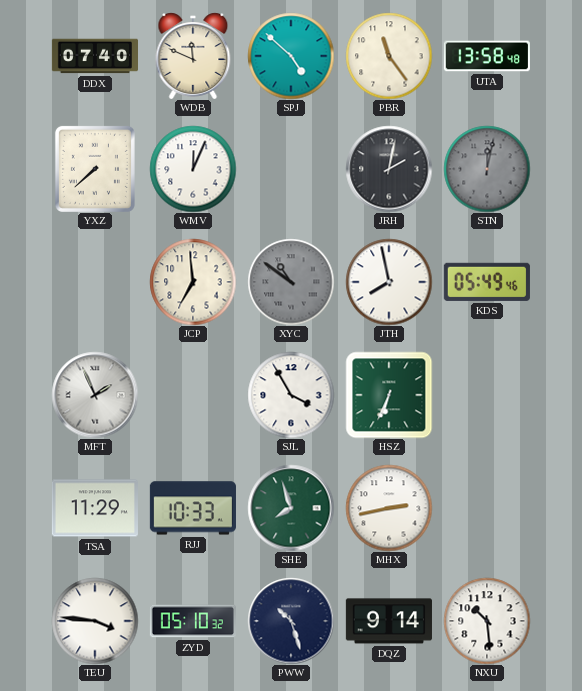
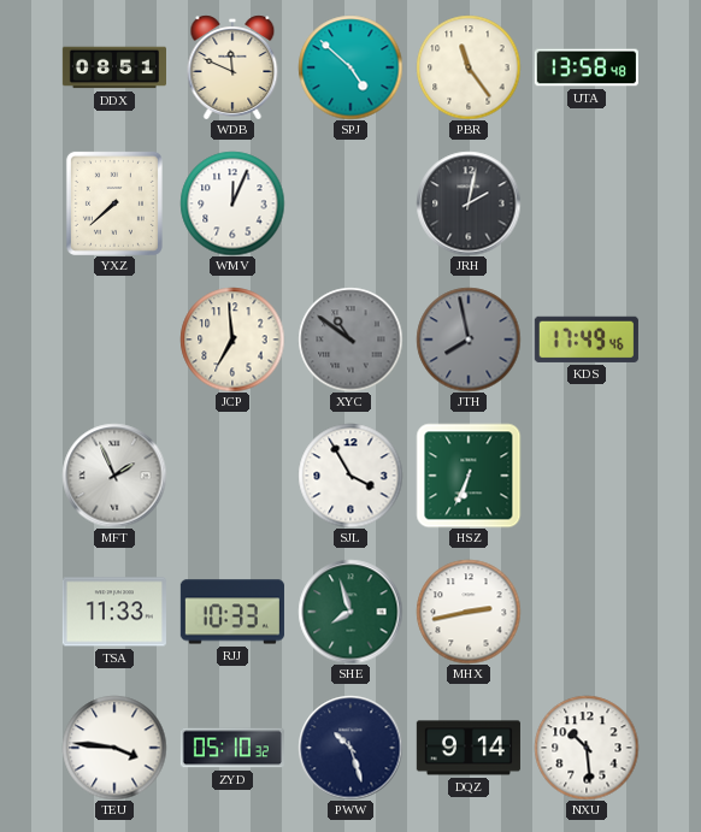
DDX: 07:40 -> 08:51
STN: 12:02 -> none
JTH dial: white -> grey
KDS: 05:49 -> 17:49
TSA: 11:29 -> 11:33
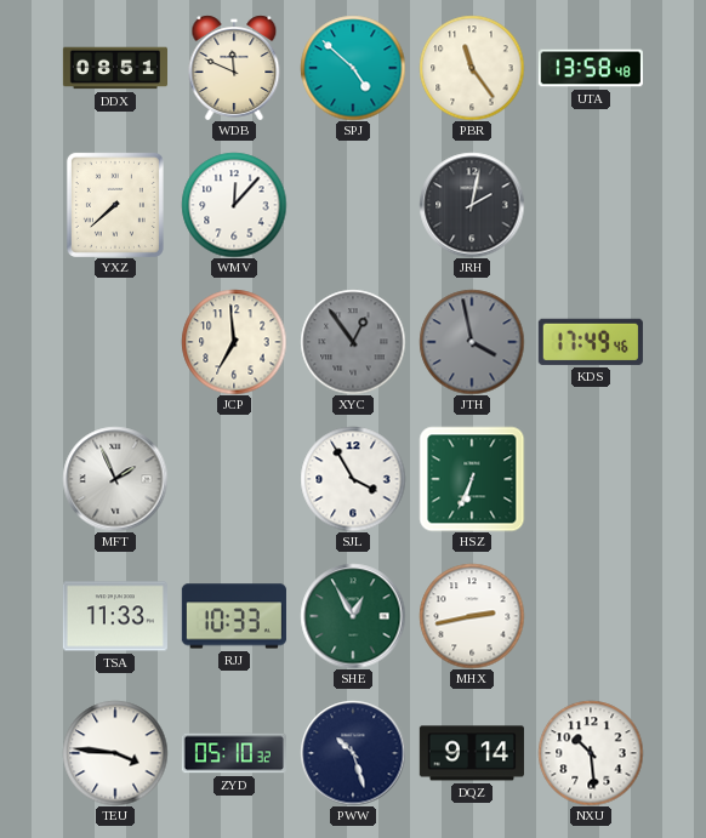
WMV: 12:04 -> 12:07
XYC: 10:51 -> 12:54
JTH: 7:58 -> 3:58
SHE: 7:57 -> 12:55
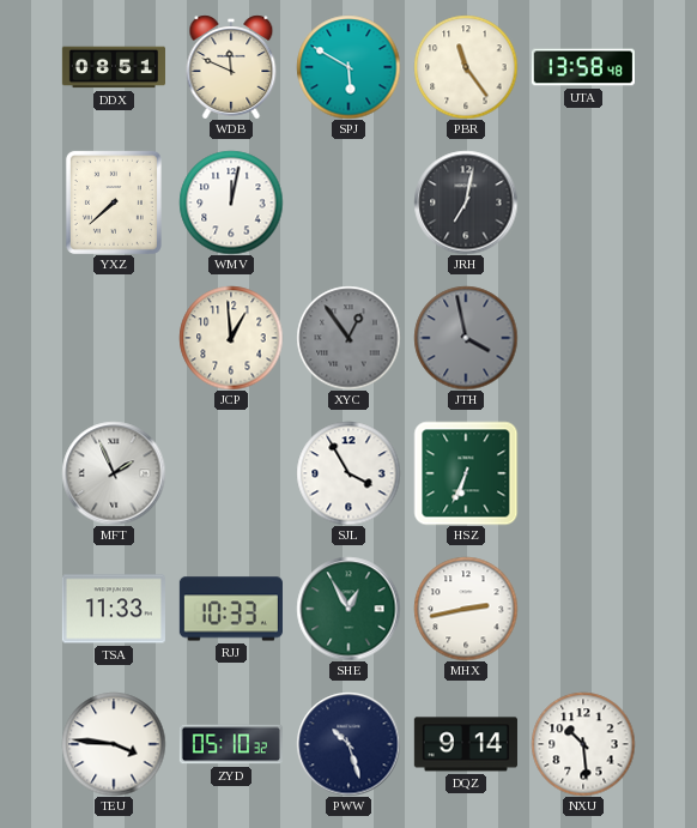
SPJ: 4:52 -> 5:50
WMV: 12:07 -> 12:02
JRH: 2:02 -> 7:02
JCP: 6:59 -> 12:59
KDS: 17:49 -> none
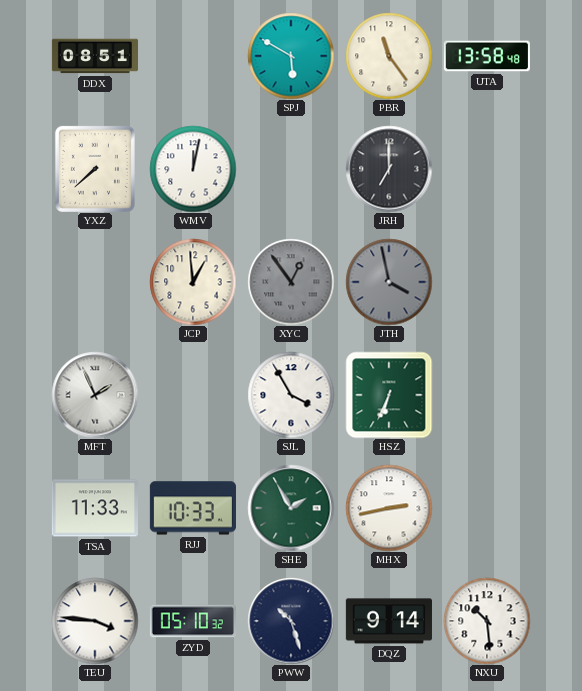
WDB: 11:49 -> none
JRH: 7:02 -> 7:00
SHE: 12:55 -> 1:55
